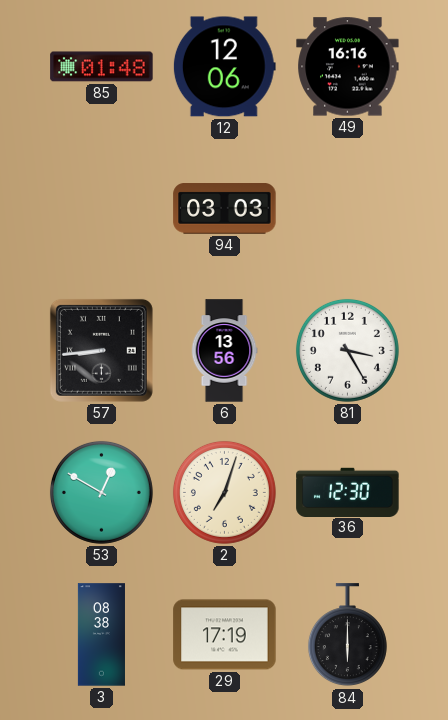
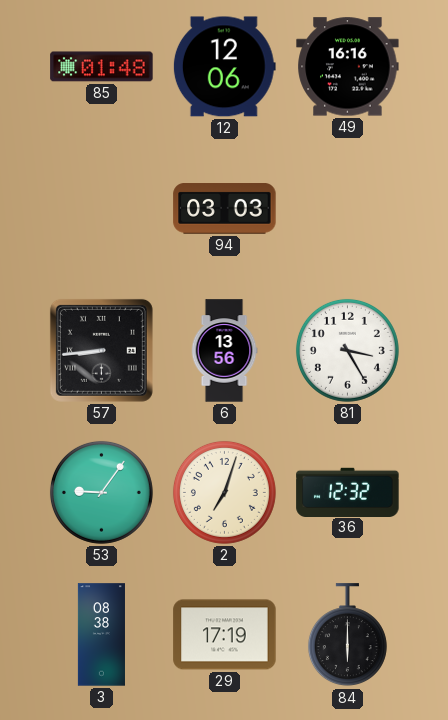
53: 12:50 -> 9:06
36: 12:30 -> 12:32
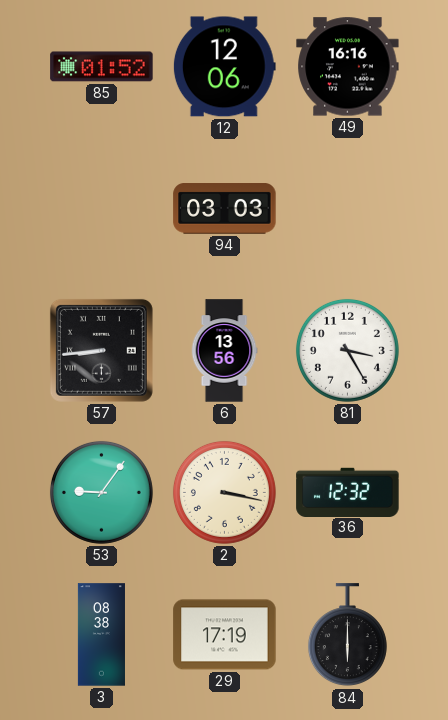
85: 01:48 -> 01:52
2: 7:03 -> 3:17
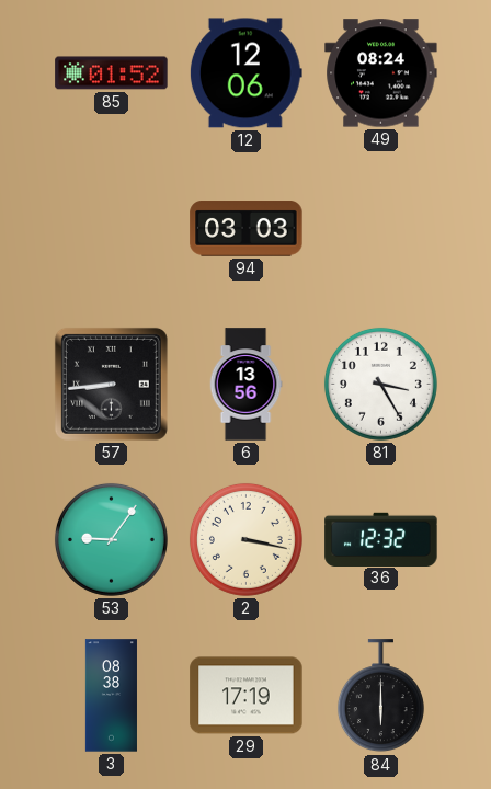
49: 16:16 -> 08:24
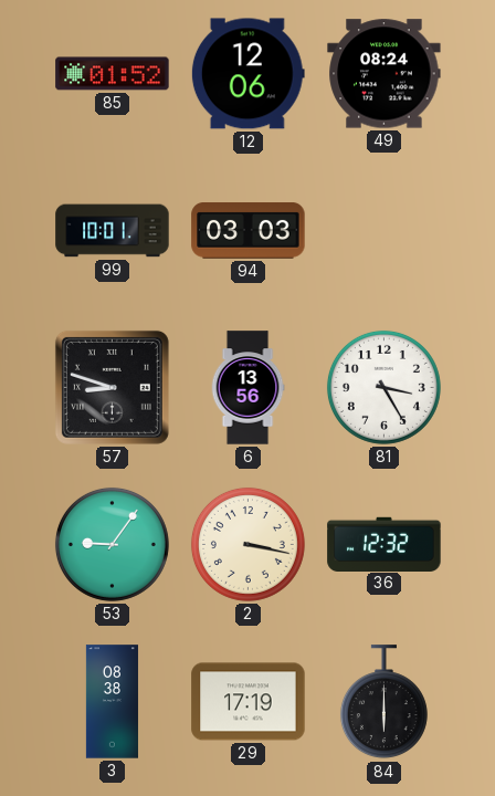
99: none -> 10:01
57: 8:44 -> 8:48
